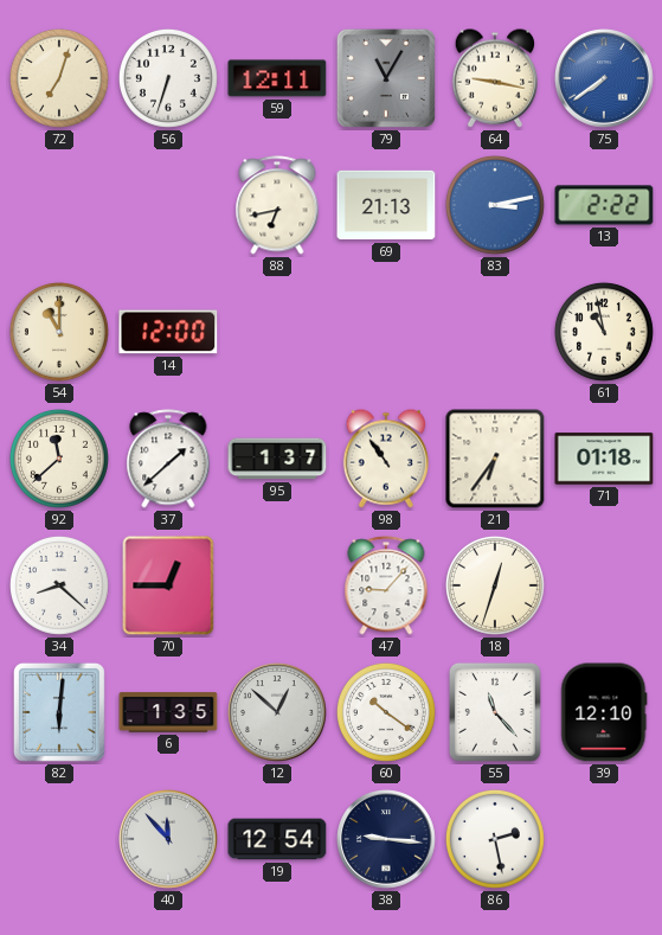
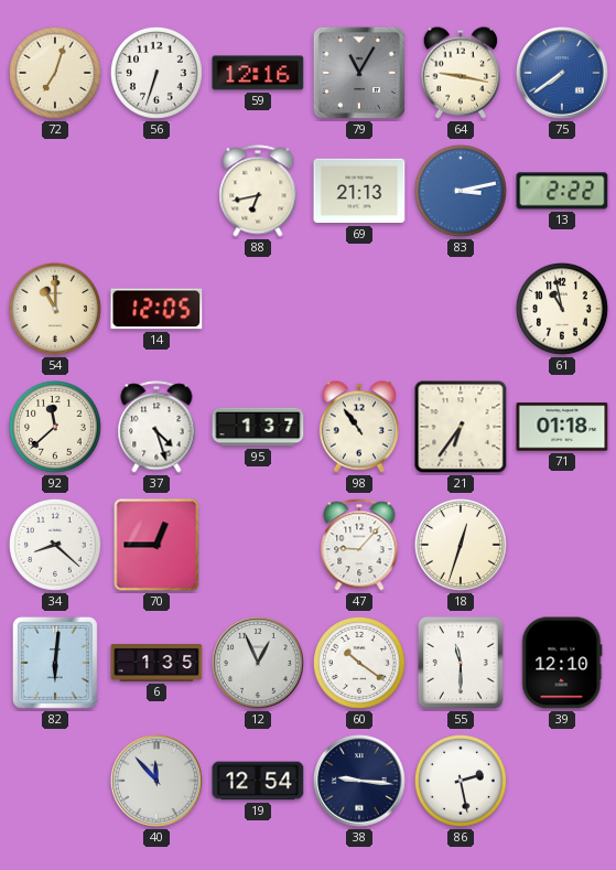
59: 12:11 -> 12:16
14: 12:00 -> 12:05
37: 1:38 -> 4:27
12: 12:52 -> 12:56
55: 11:23 -> 11:30
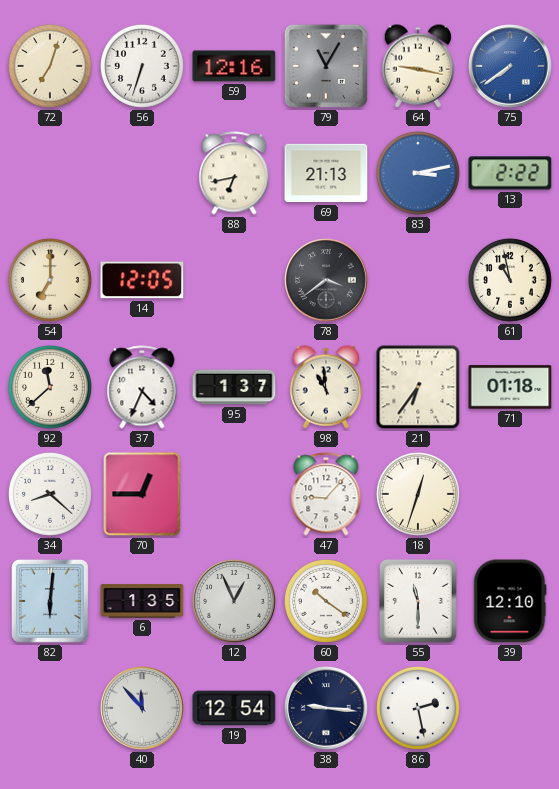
54: 11:00 -> 7:00
78: none -> 3:39
37: 4:27 -> 4:34
98: 10:54 -> 10:59
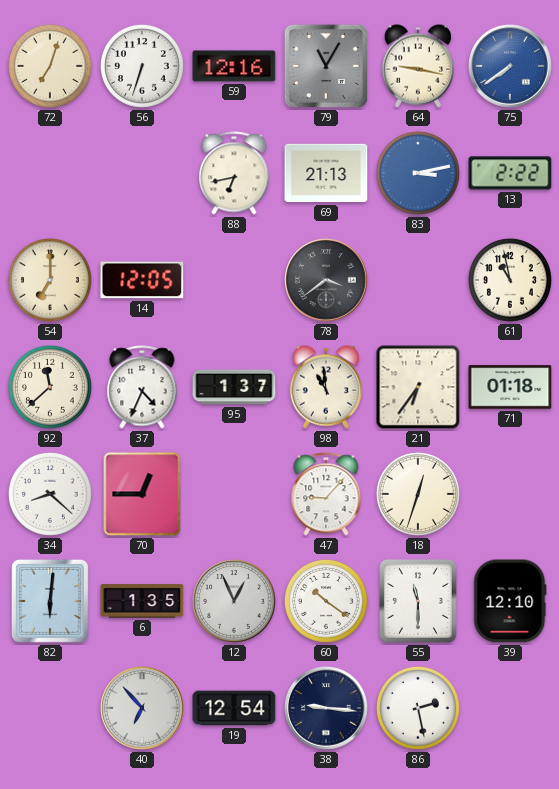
40: 11:53 -> 6:53
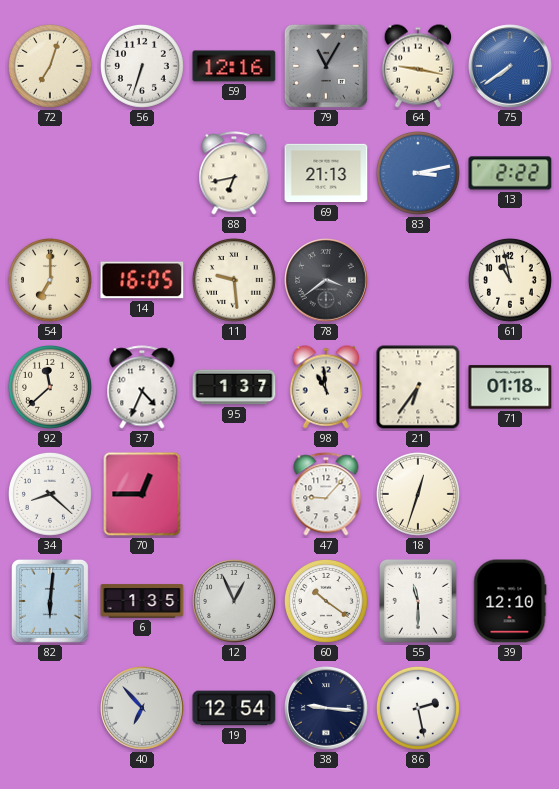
14: 12:05 -> 16:05
11: none -> 9:29
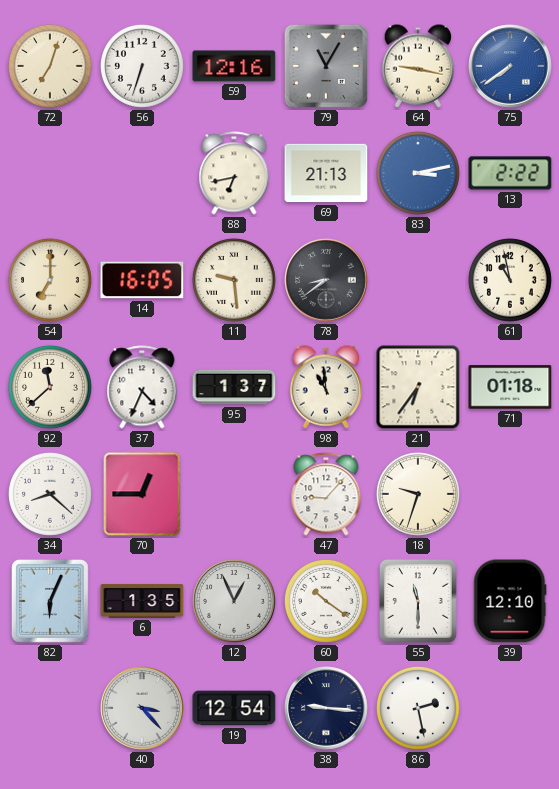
78: 3:39 -> 8:39
18: 12:33 -> 9:33
82: 6:01 -> 6:04
40: 6:53 -> 3:23
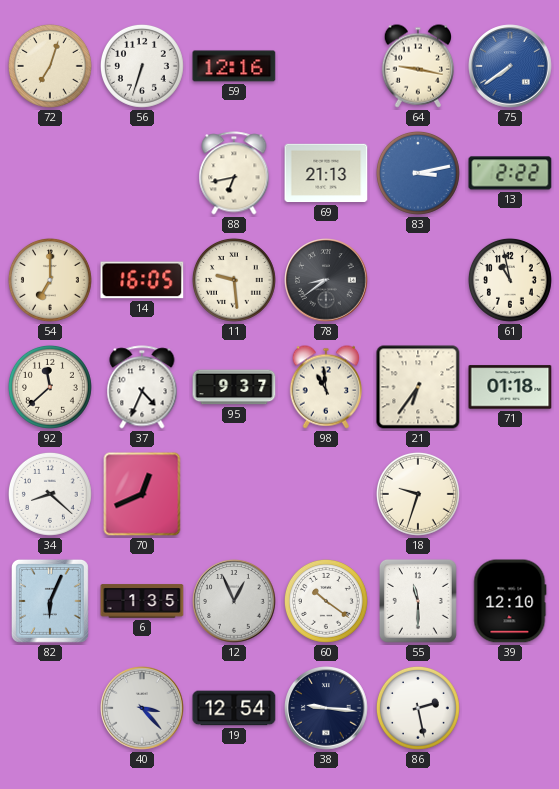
79: 11:05 -> none
95: 1:37 -> 9:37
70: 12:45 -> 12:41
47: 9:07 -> none
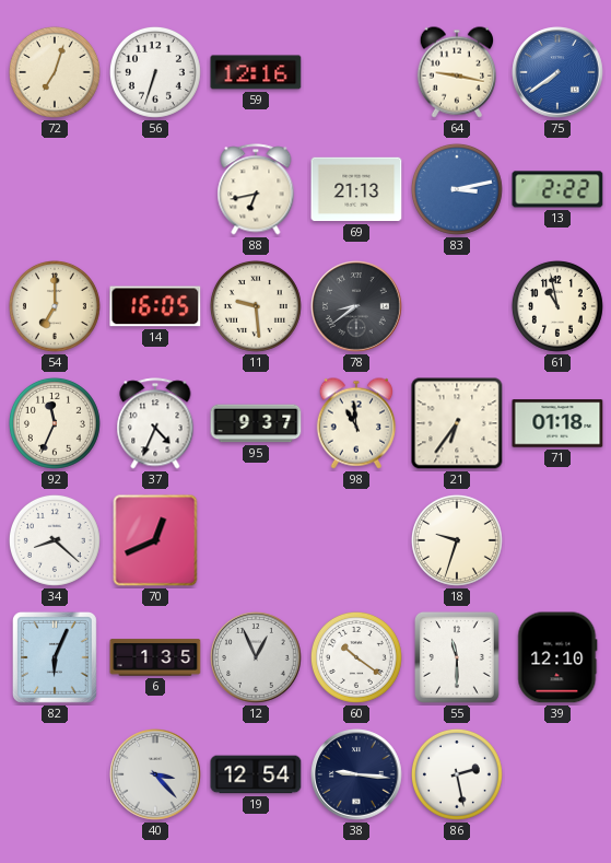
92: 11:38 -> 11:34
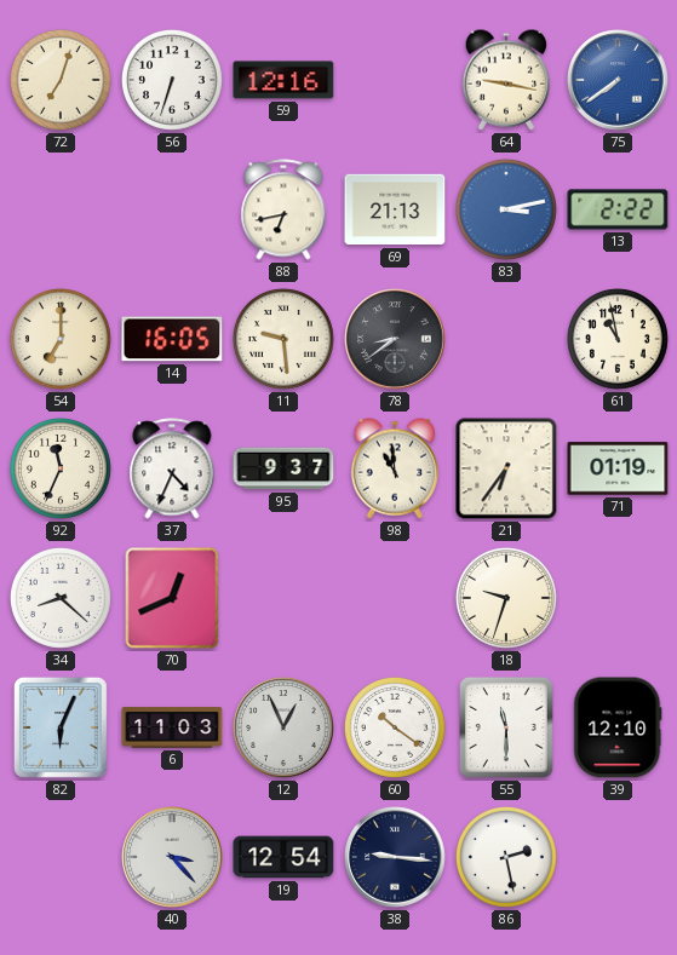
71: 01:18 -> 01:19
6: 1:35 -> 11:03
